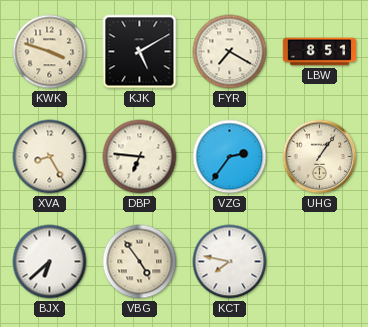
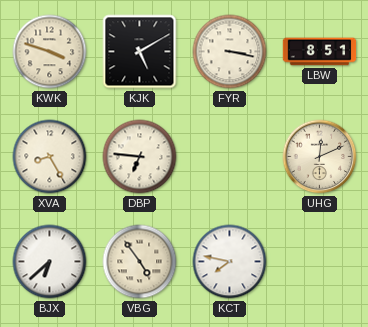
FYR: 7:20 -> 3:17
VZG: 2:36 -> none
UHG: 1:06 -> 12:11
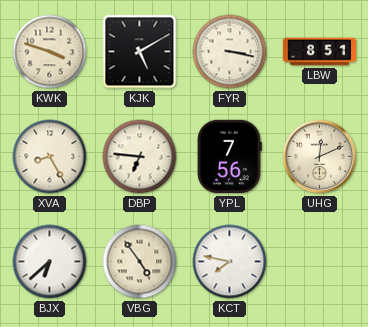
YPL: none -> 7:56
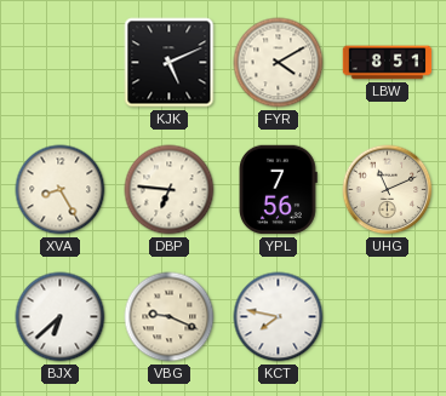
KWK: 3:48 -> none
KJK: 5:10 -> 5:11
FYR: 3:17 -> 4:10
UHG: 12:11 -> 11:11
VBG: 4:54 -> 9:19
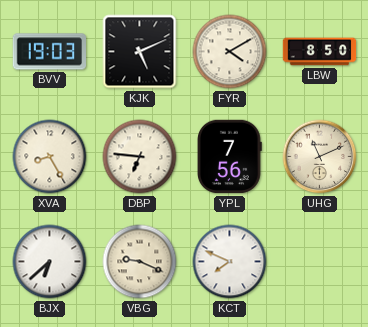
BVV: none -> 19:03
LBW: 8:51 -> 8:50
KCT: 7:47 -> 7:49
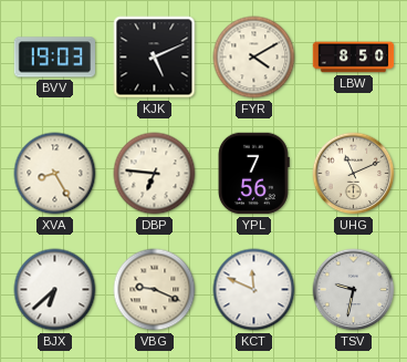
KCT: 7:49 -> 11:49
TSV: none -> 9:32
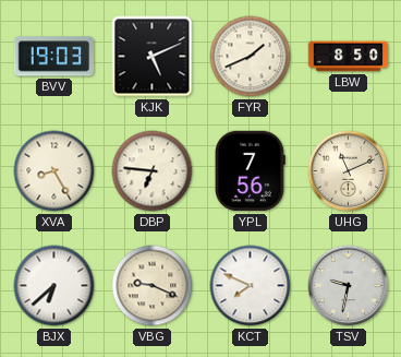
FYR: 4:10 -> 1:41
KCT: 11:49 -> 7:49
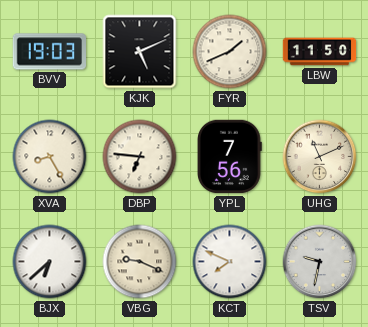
LBW: 8:50 -> 11:50
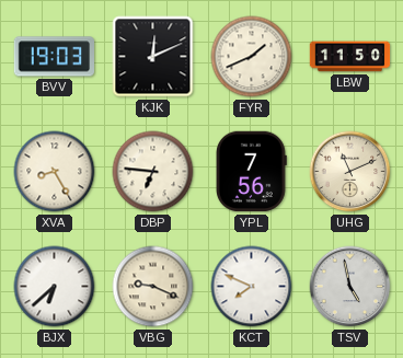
KJK: 5:11 -> 12:11
TSV: 9:32 -> 4:58
